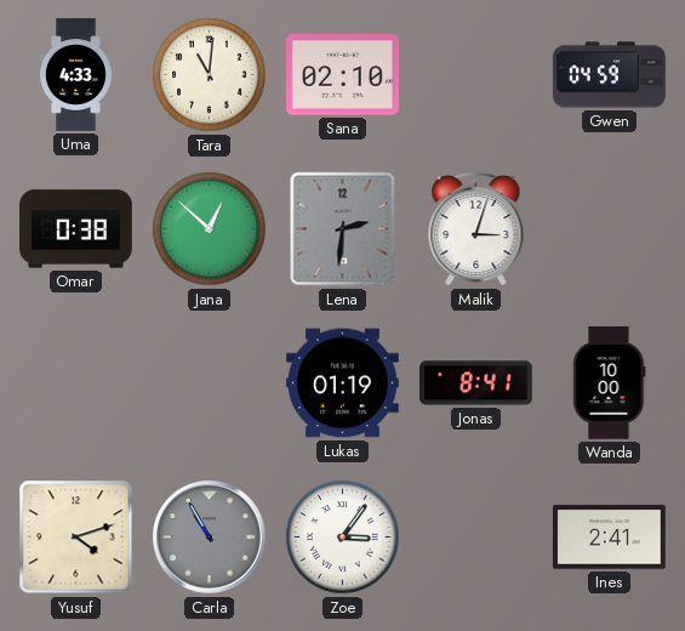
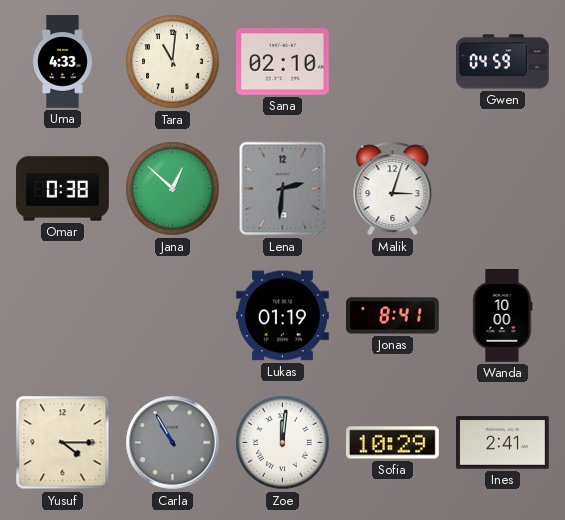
Yusuf: 4:12 -> 4:15
Zoe: 3:06 -> 12:01
Sofia: none -> 10:29
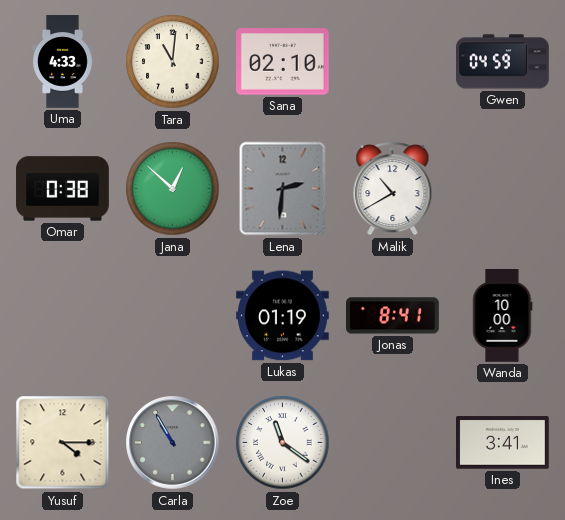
Malik: 3:03 -> 10:40
Zoe: 12:01 -> 11:21
Sofia: 10:29 -> none
Ines: 2:41 -> 3:41
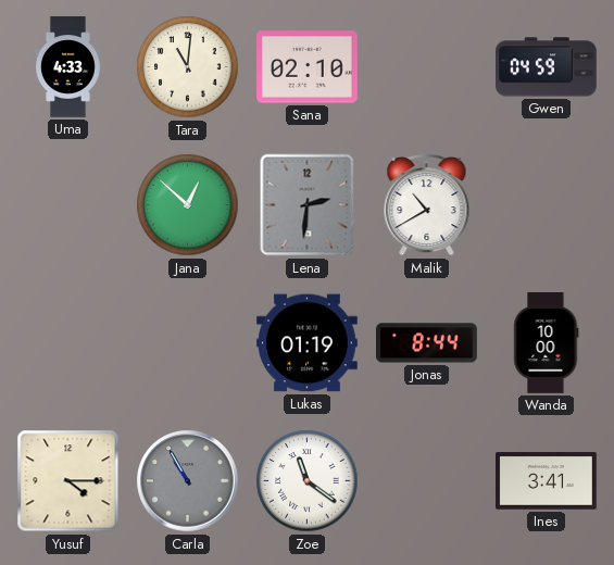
Omar: 0:38 -> none
Jonas: 8:41 -> 8:44
